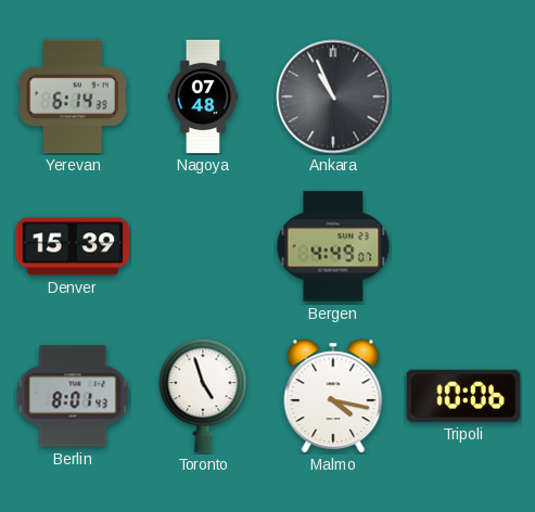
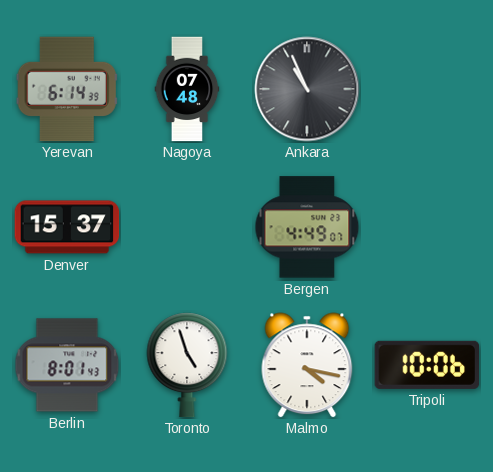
Denver: 15:39 -> 15:37
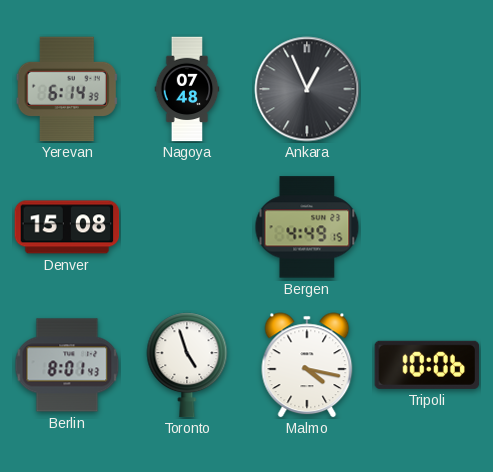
Ankara: 10:56 -> 12:56
Denver: 15:37 -> 15:08
Bergen: 4:49:07 -> 4:49:15
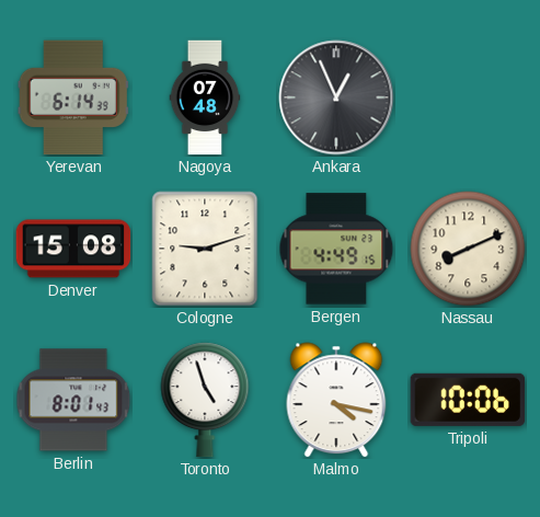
Cologne: none -> 9:12
Nassau: none -> 8:11
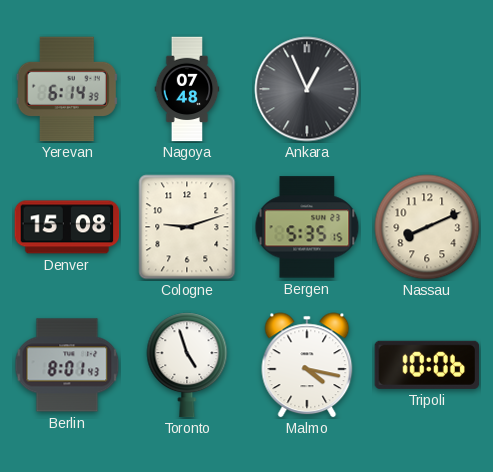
Bergen: 4:49 -> 5:35
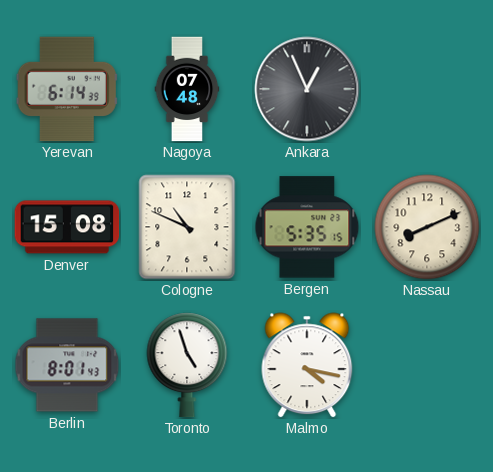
Cologne: 9:12 -> 10:49
Tripoli: 10:06 -> none
